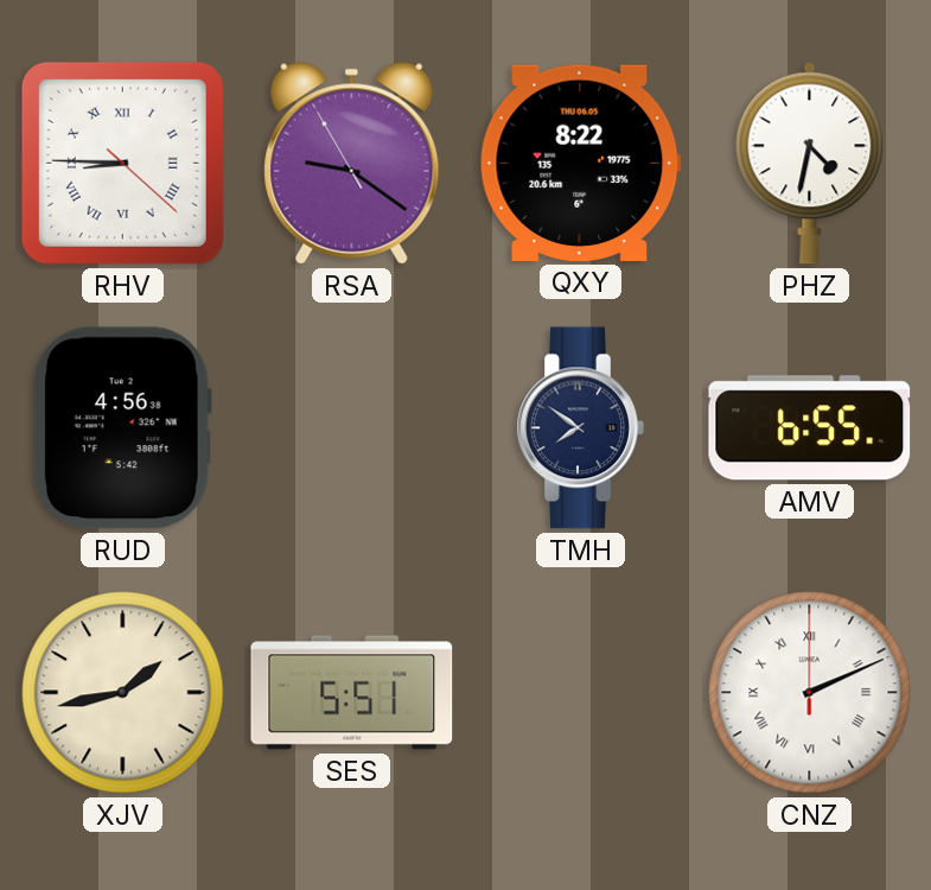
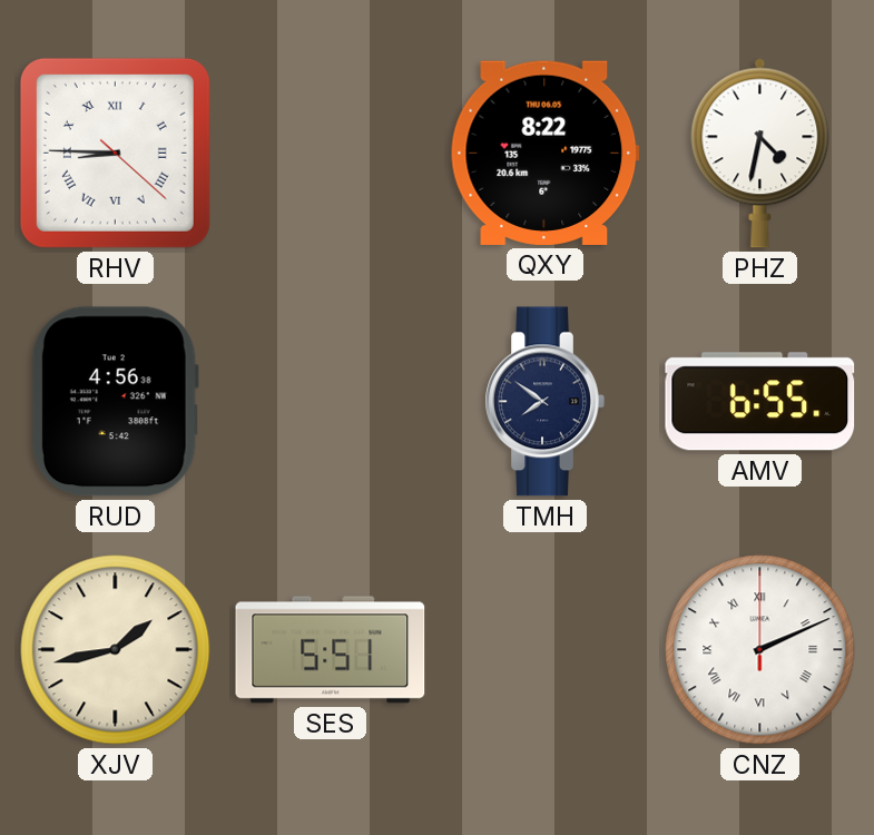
RSA: 9:20 -> none
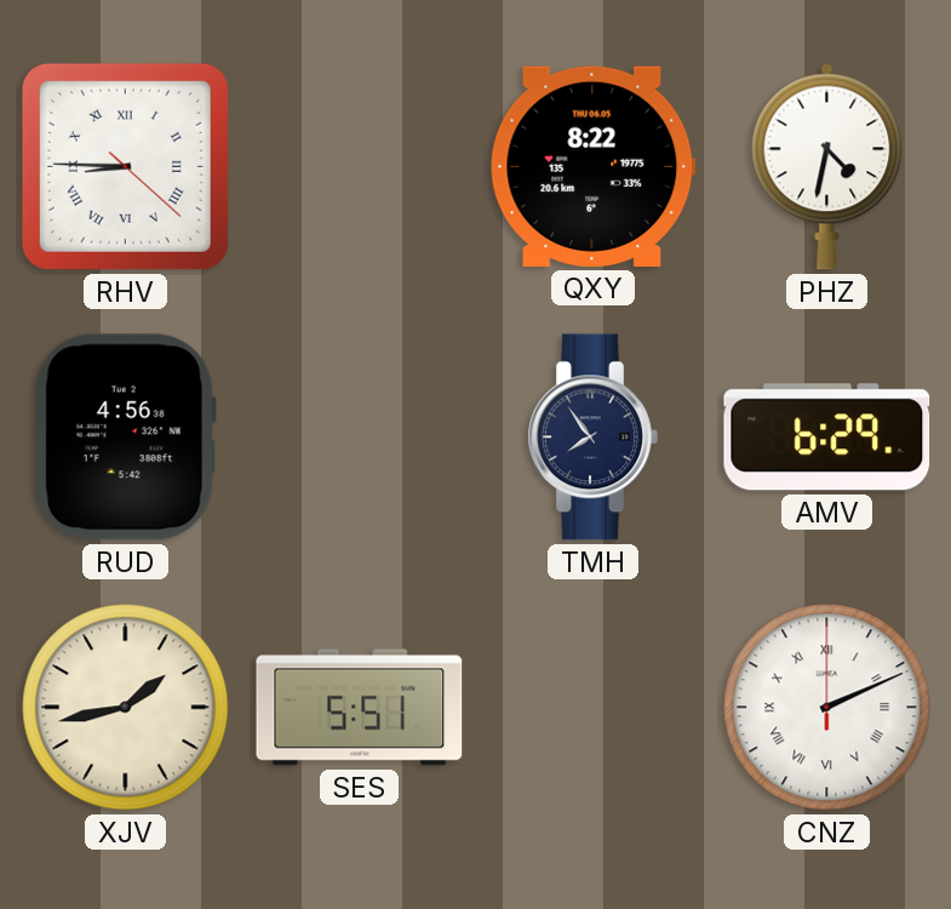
TMH: 7:51 -> 7:54
AMV: 6:55 -> 6:29
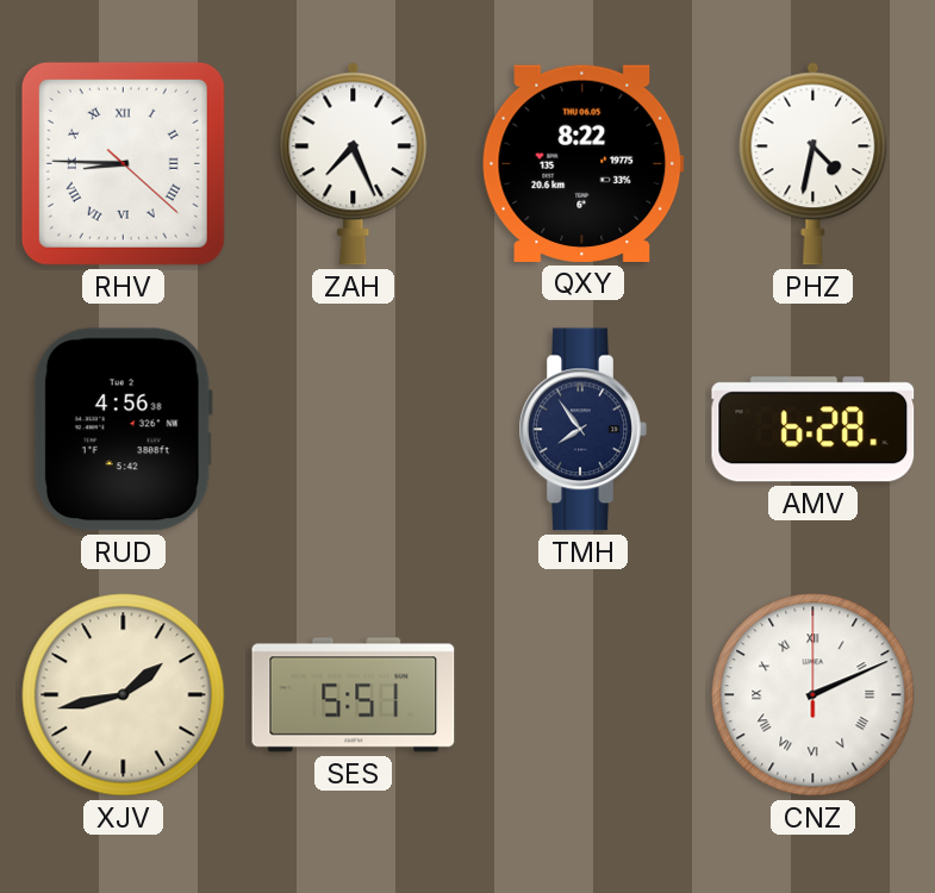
ZAH: none -> 7:26
AMV: 6:29 -> 6:28
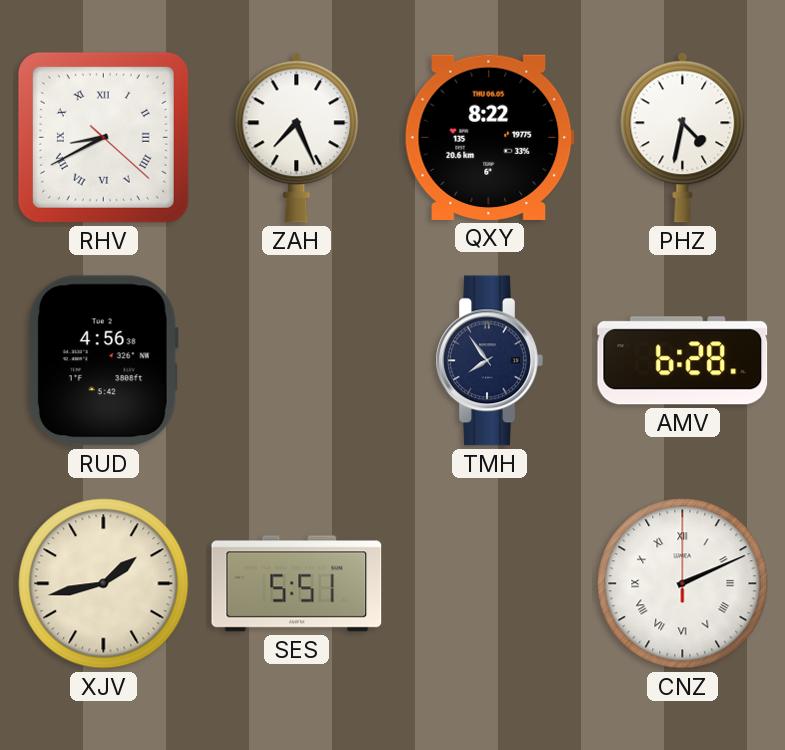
RHV: 8:45 -> 8:40
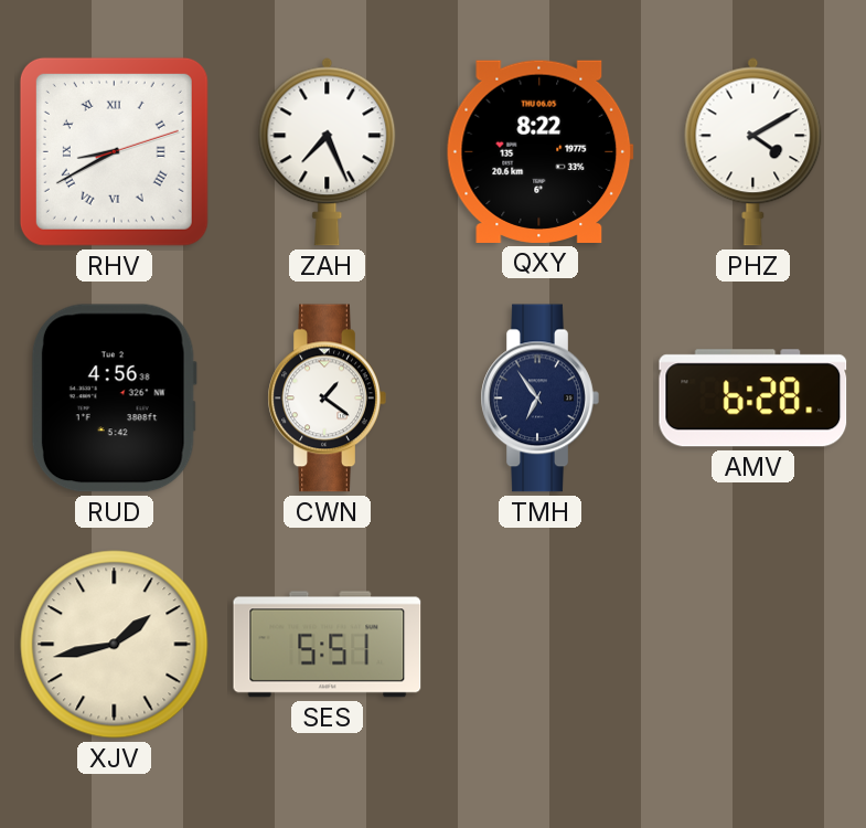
RHV: 8:40:22 -> 8:40:12
PHZ: 4:32 -> 4:10
CWN: none -> 1:21
TMH: 7:54 -> 6:54
CNZ: 2:11 -> none
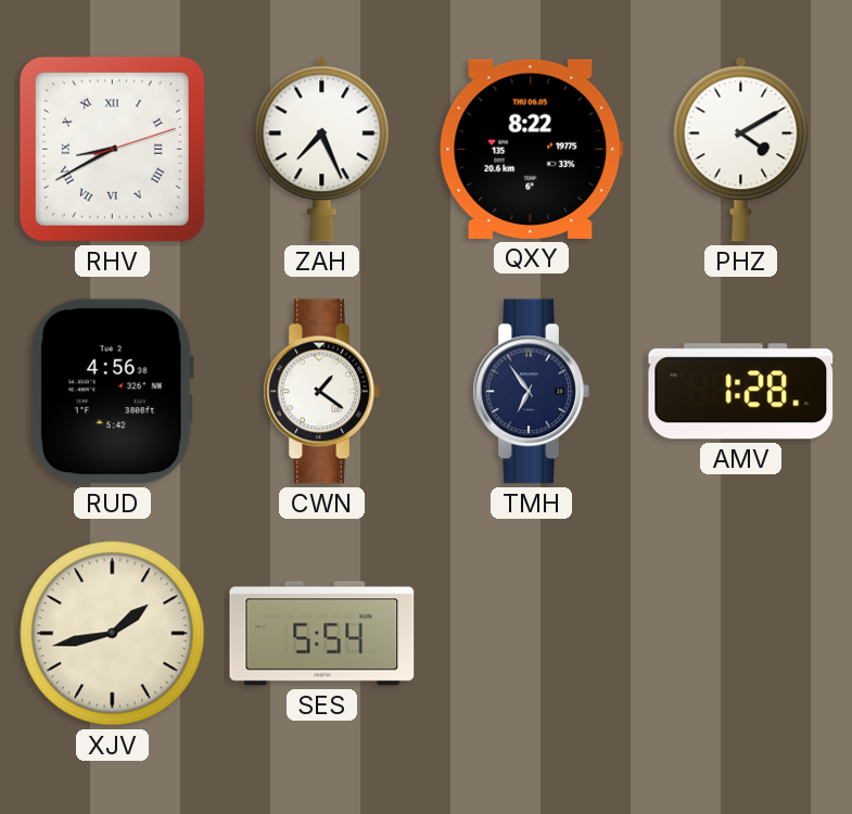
AMV: 6:28 -> 1:28
SES: 5:51 -> 5:54
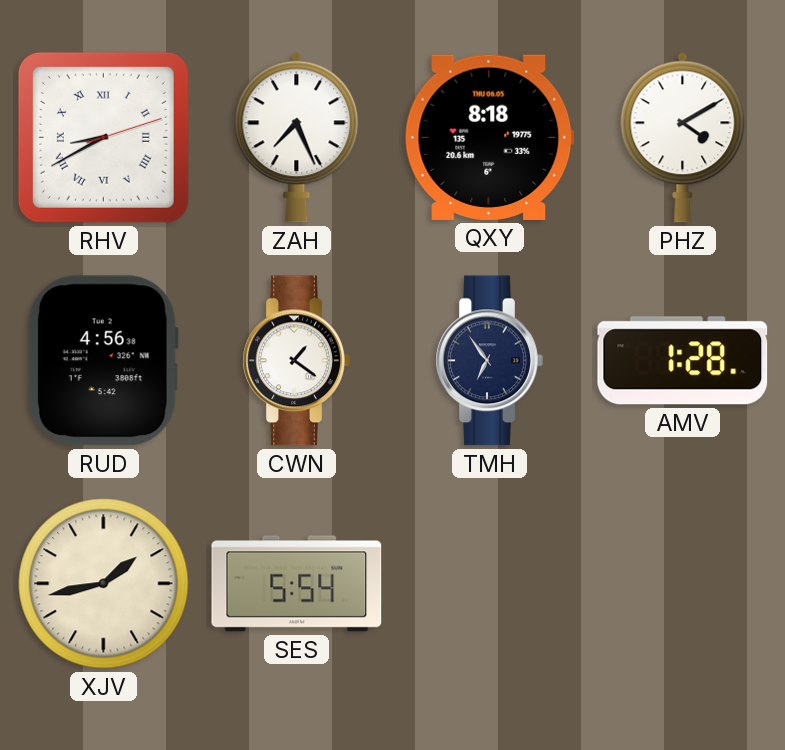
QXY: 8:22 -> 8:18
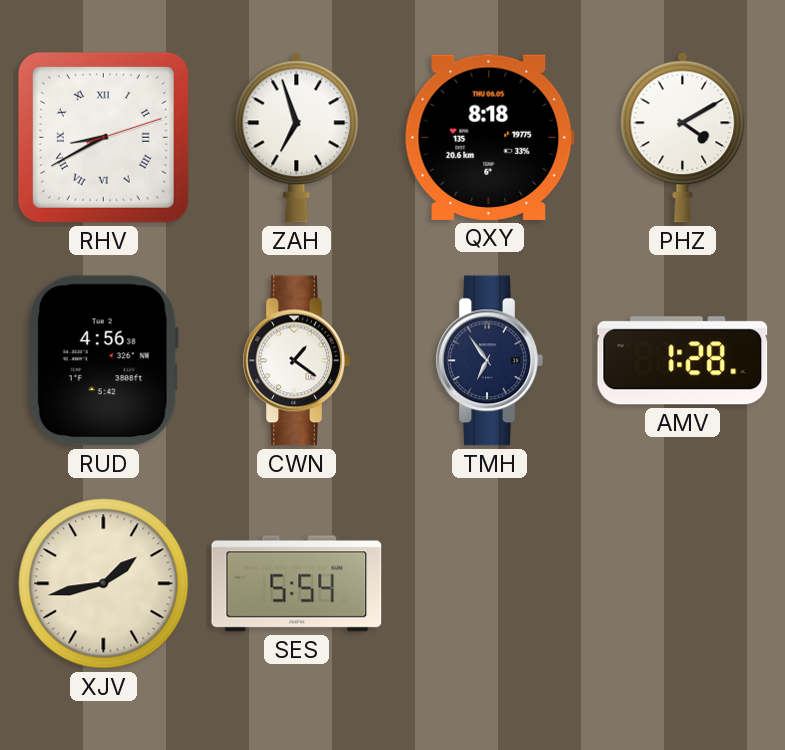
ZAH: 7:26 -> 6:57
